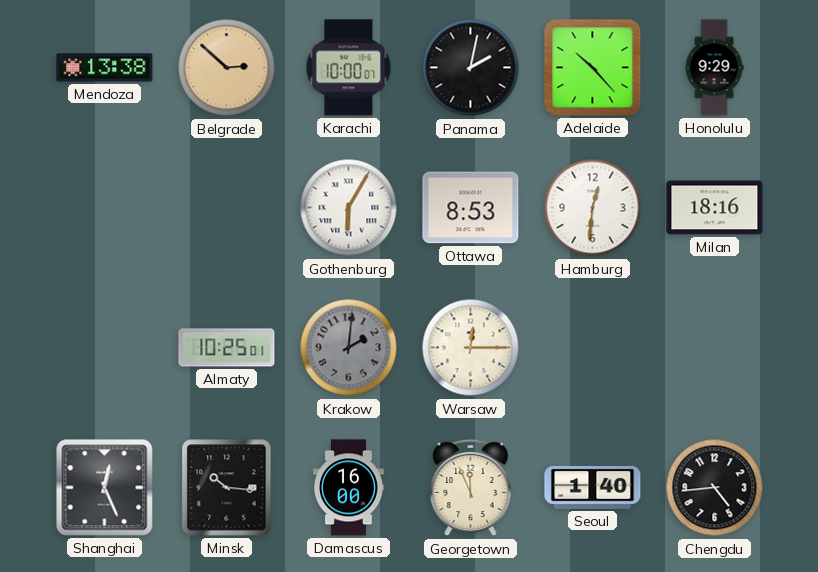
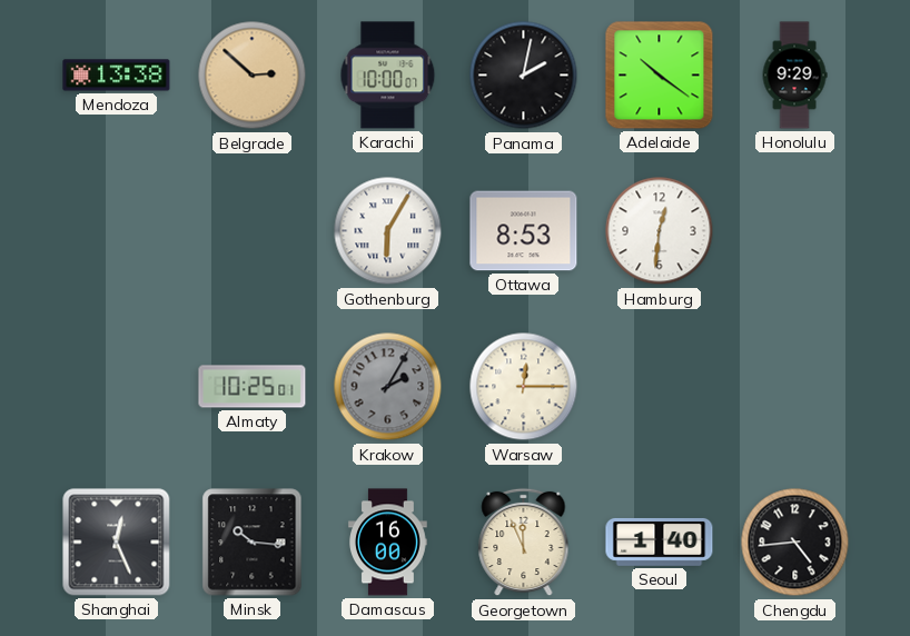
Adelaide: 10:23 -> 10:21
Milan: 18:16 -> none
Krakow: 2:01 -> 2:05
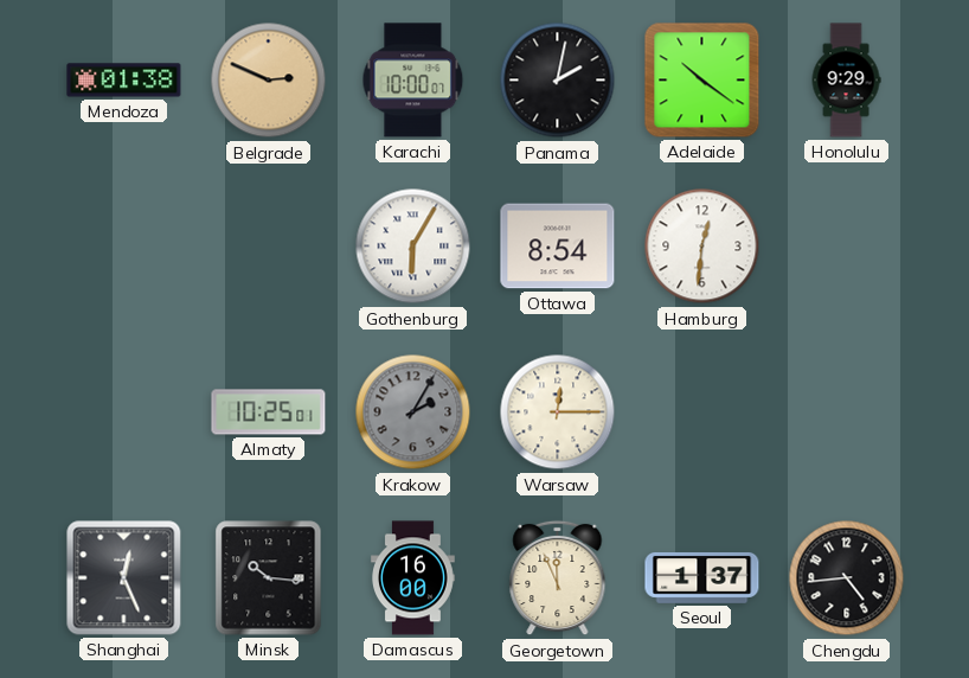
Mendoza: 13:38 -> 01:38
Belgrade: 2:52 -> 2:49
Ottawa: 8:53 -> 8:54
Seoul: 1:40 -> 1:37
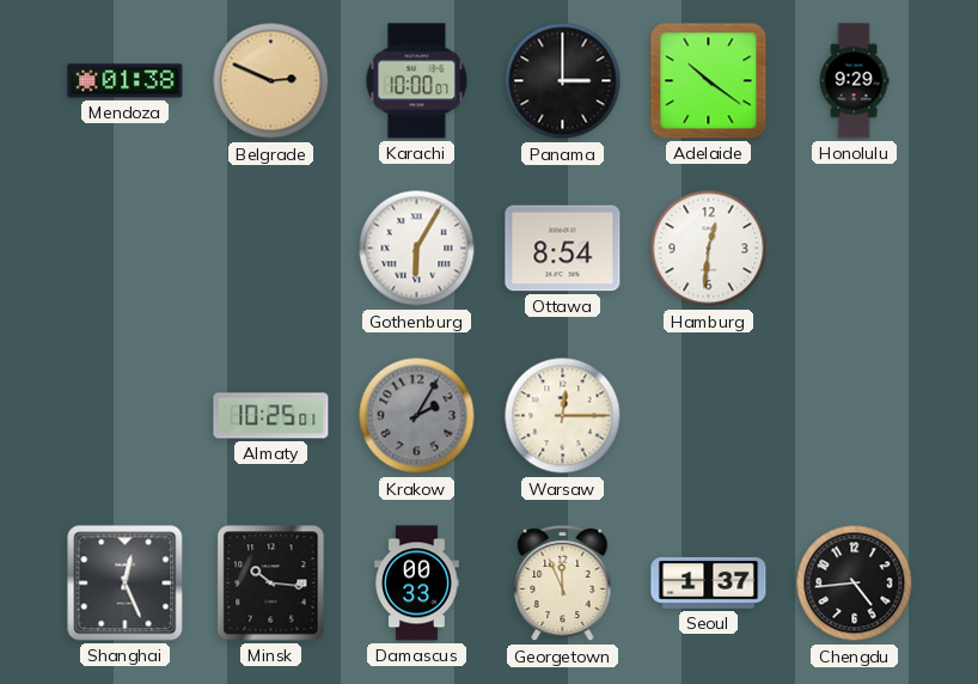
Panama: 2:02 -> 3:00
Damascus: 16:00 -> 00:33
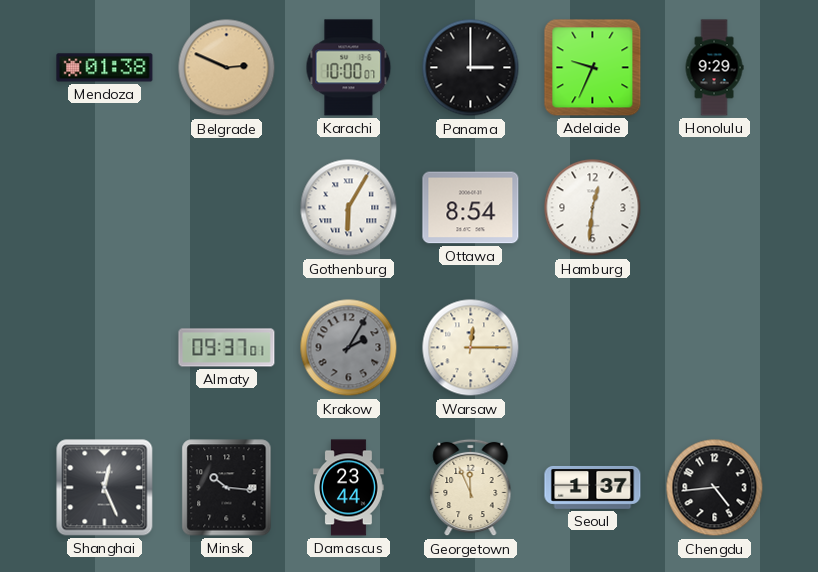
Adelaide: 10:21 -> 9:34
Almaty: 10:25 -> 09:37
Damascus: 00:33 -> 23:44
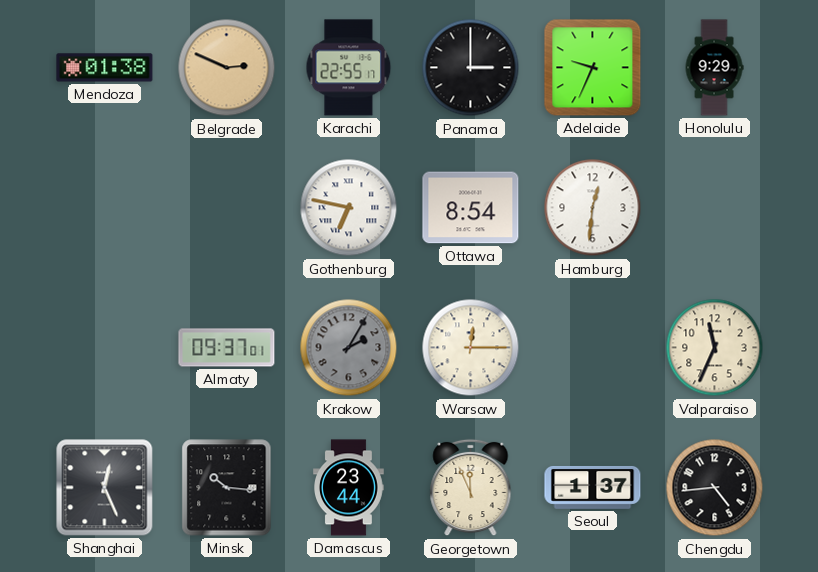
Karachi: 10:00 -> 22:55
Gothenburg: 6:05 -> 6:47
Valparaiso: none -> 11:34
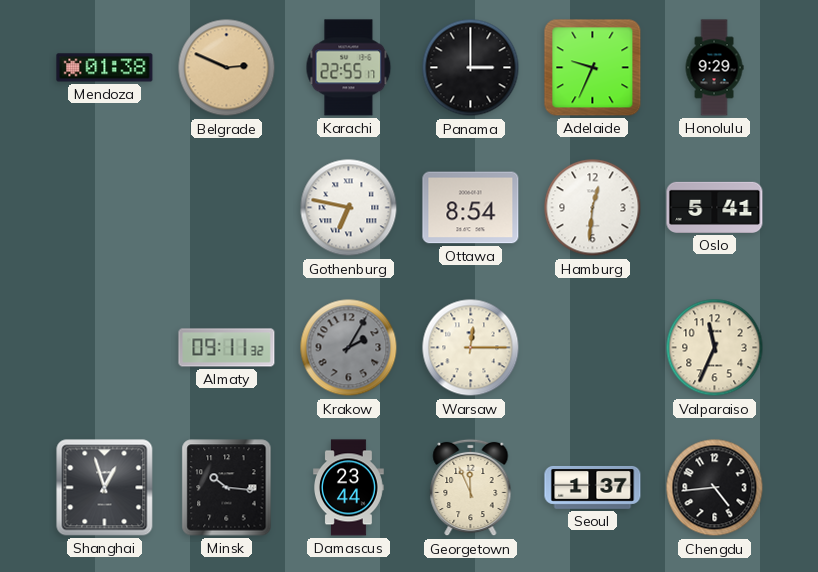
Oslo: none -> 5:41
Almaty: 09:37 -> 09:11
Shanghai: 12:26 -> 12:57
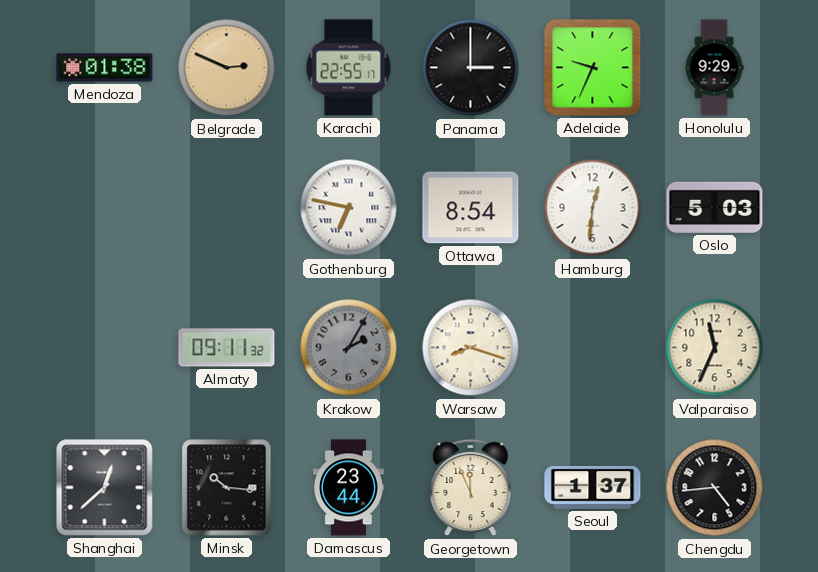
Oslo: 5:41 -> 5:03
Warsaw: 12:15 -> 8:18
Shanghai: 12:57 -> 12:38
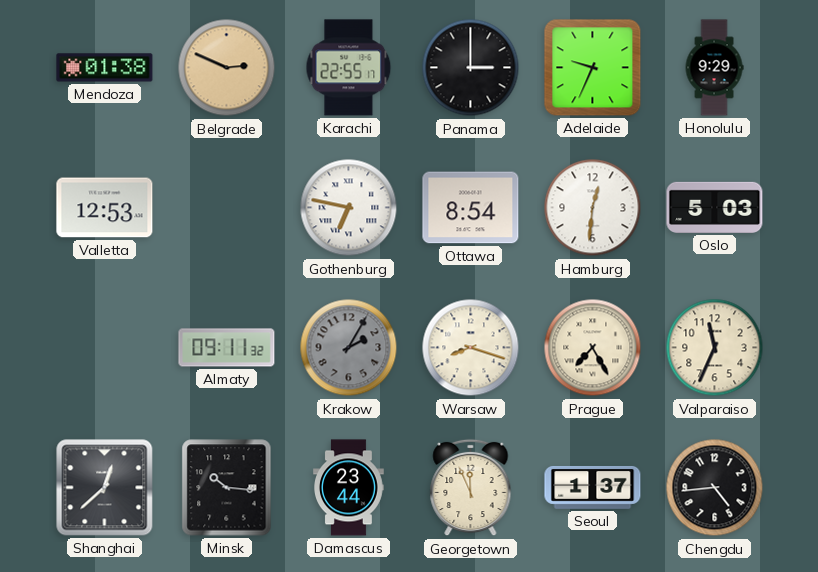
Valletta: none -> 12:53
Prague: none -> 7:25
